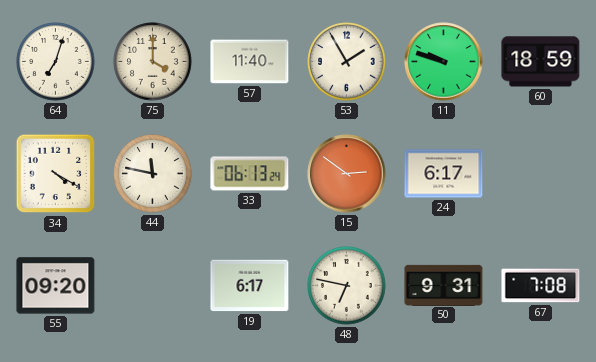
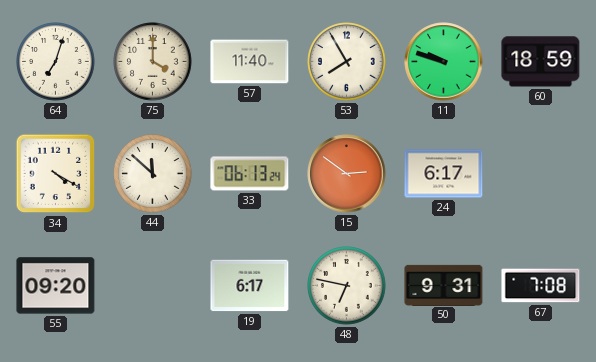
53: 1:55 -> 7:55
44: 11:47 -> 11:52
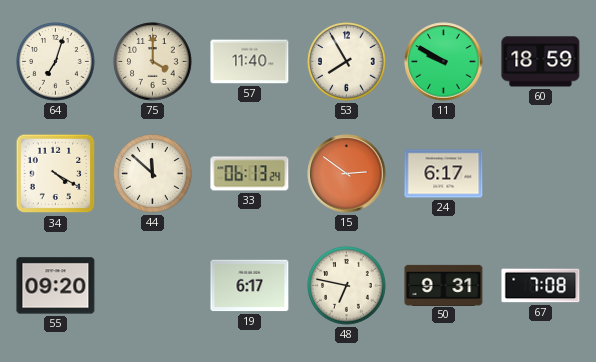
11: 9:48 -> 9:50
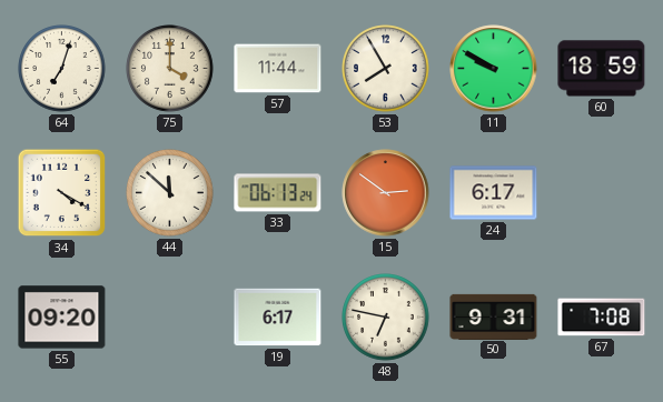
57: 11:40 -> 11:44
